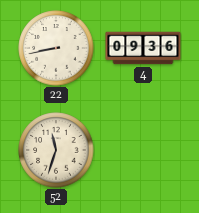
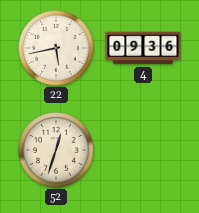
22: 8:43 -> 5:43
52: 11:33 -> 12:33
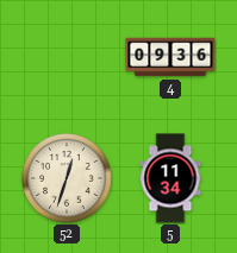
22: 5:43 -> none
5: none -> 11:34
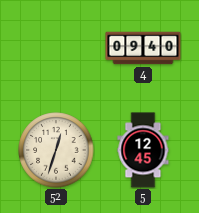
4: 09:36 -> 09:40
5: 11:34 -> 12:45
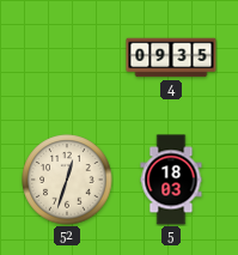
4: 09:40 -> 09:35
5: 12:45 -> 18:03
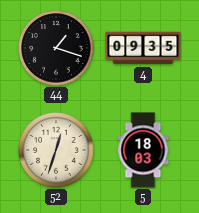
44: none -> 1:18
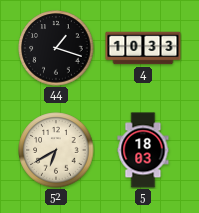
4: 09:35 -> 10:33
52: 12:33 -> 6:40
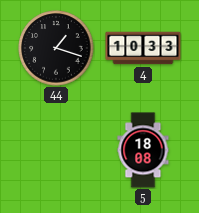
52: 6:40 -> none
5: 18:03 -> 18:08
